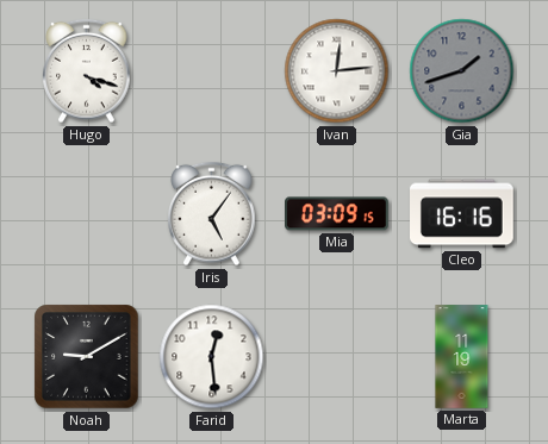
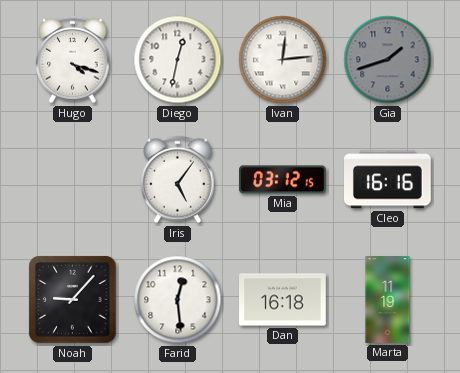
Diego: none -> 12:32
Mia: 03:09 -> 03:12
Noah: 9:10 -> 9:07
Dan: none -> 16:18
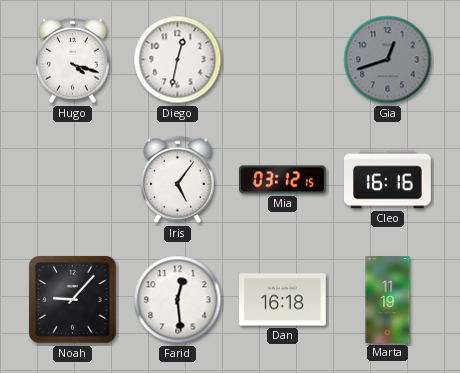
Ivan: 12:14 -> none
Gia: 1:42 -> 12:42
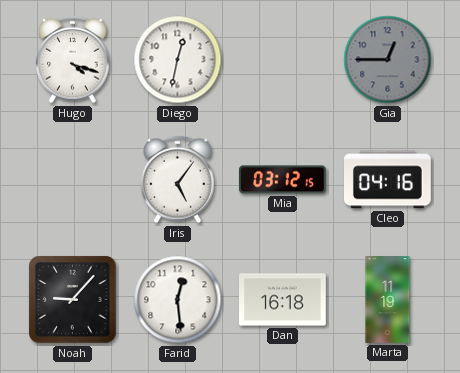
Gia: 12:42 -> 12:45
Cleo: 16:16 -> 04:16
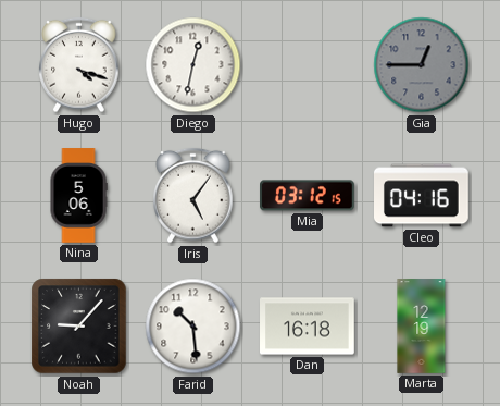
Nina: none -> 5:06
Farid: 12:29 -> 10:29
Marta: 11:19 -> 12:19
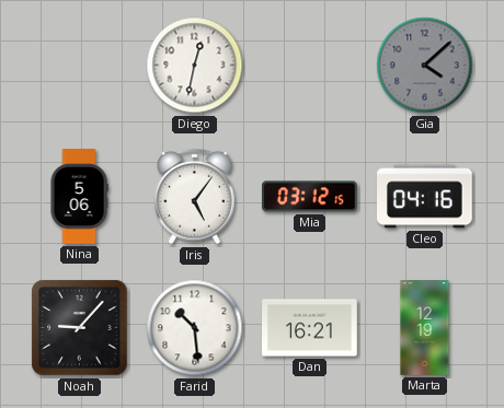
Hugo: 4:18 -> none
Gia: 12:45 -> 4:08
Dan: 16:18 -> 16:21
